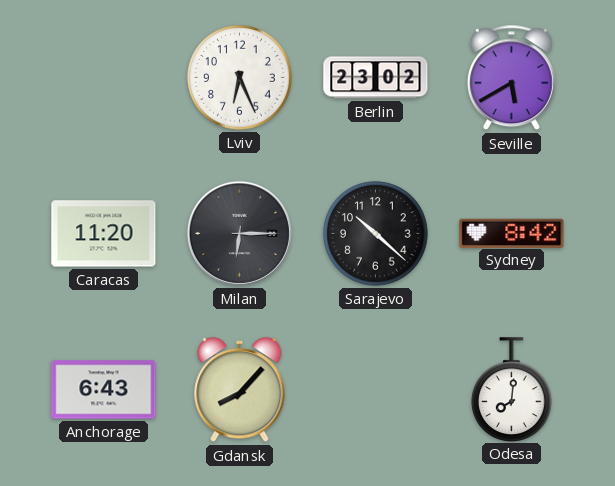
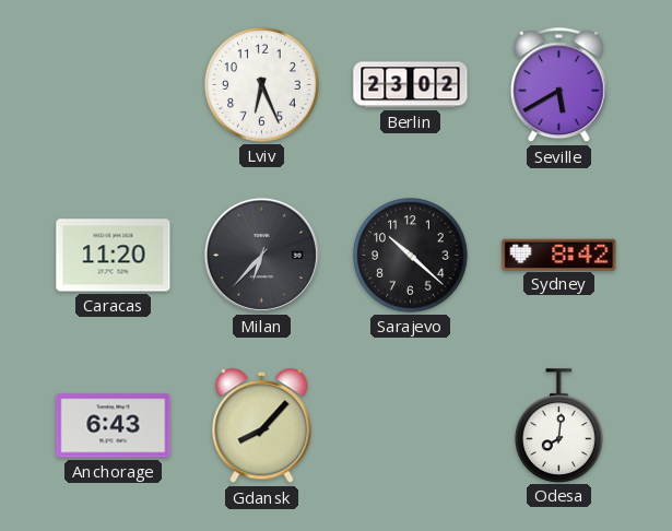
Milan: 6:15 -> 6:37
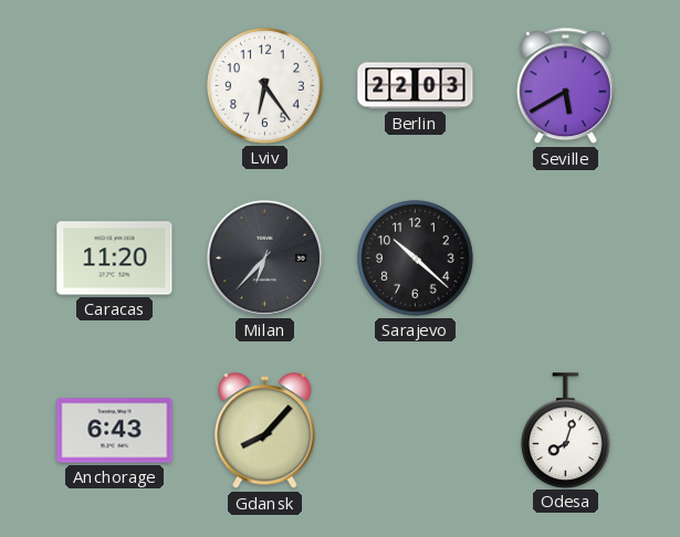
Lviv: 6:26 -> 6:24
Berlin: 23:02 -> 22:03
Sydney: 8:42 -> none
Odesa: 8:01 -> 8:03
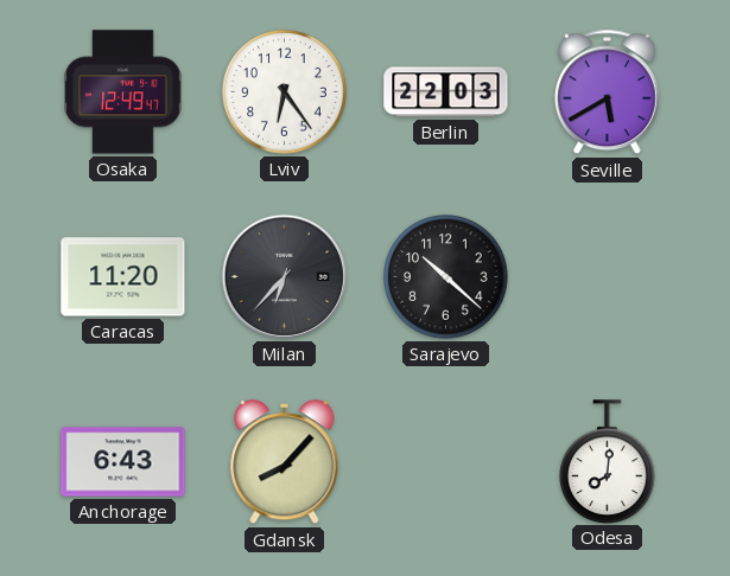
Osaka: none -> 12:49
Odesa: 8:03 -> 8:01
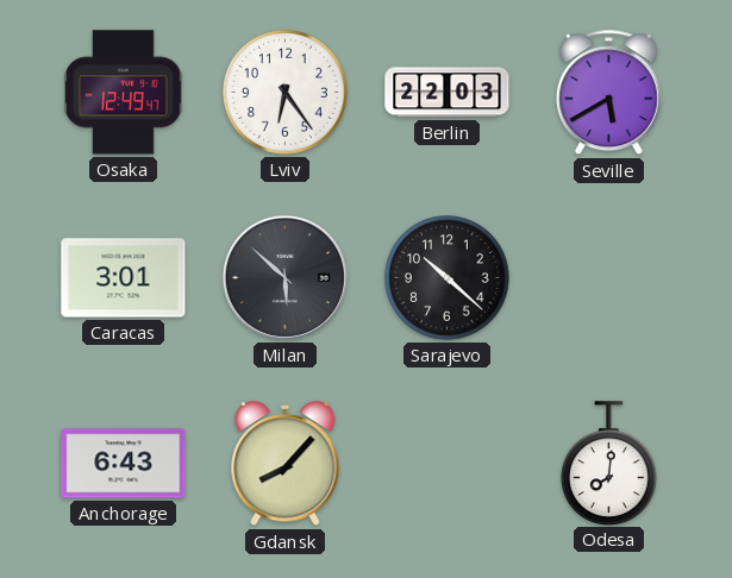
Caracas: 11:20 -> 3:01
Milan: 6:37 -> 5:52
